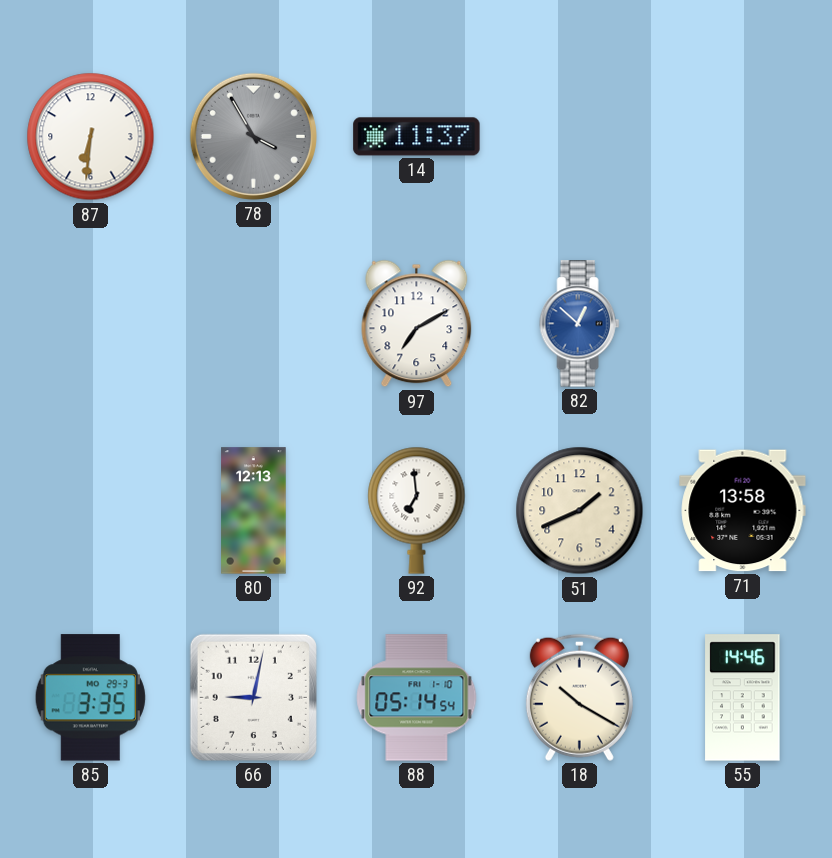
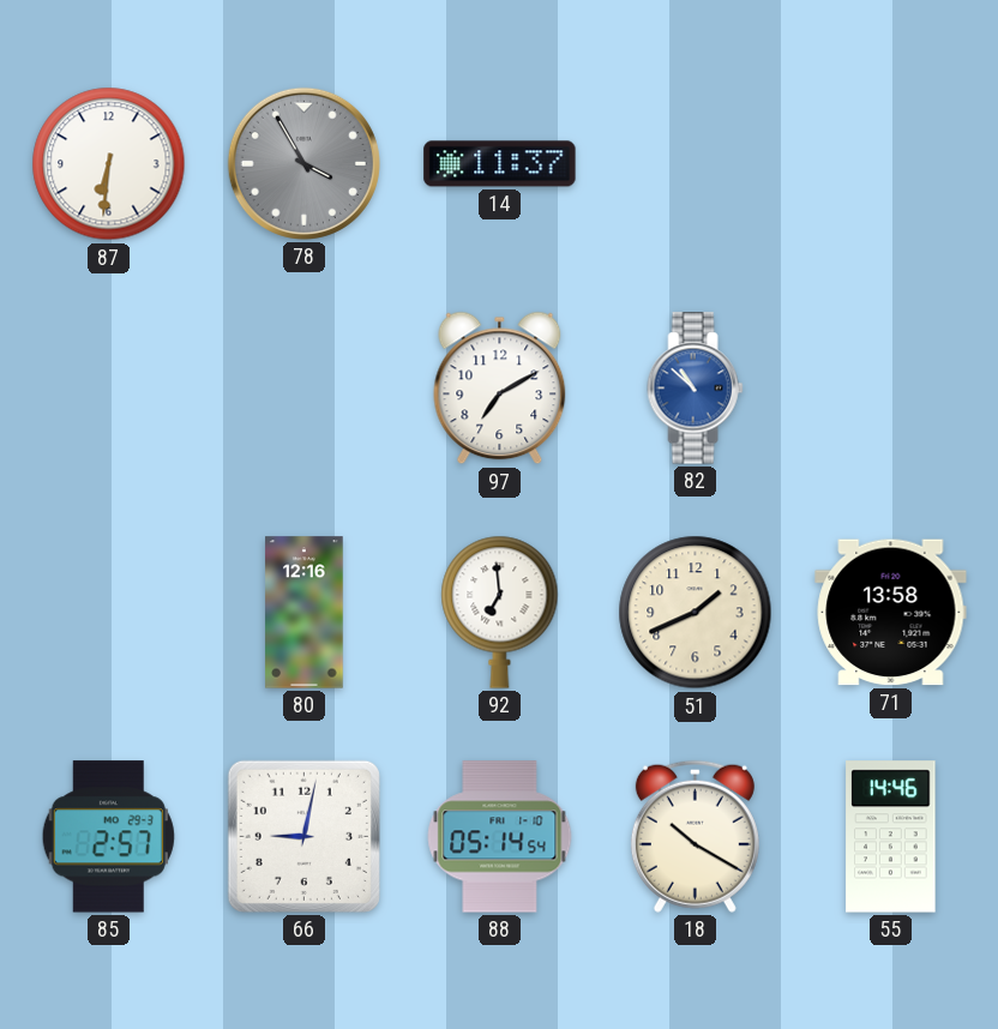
82: 12:52 -> 10:52
80: 12:13 -> 12:16
85: 3:35 -> 2:57
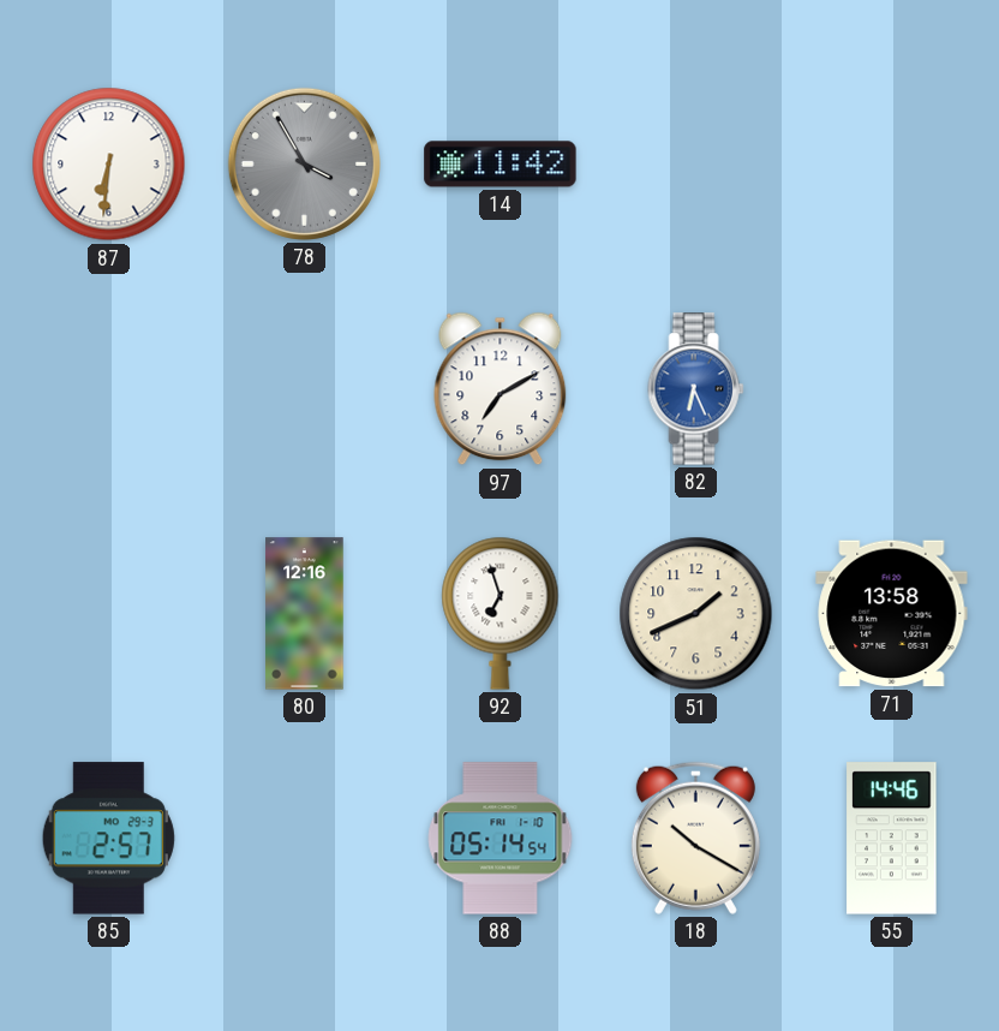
14: 11:37 -> 11:42
82: 10:52 -> 6:26
92: 6:59 -> 6:57
66: 9:02 -> none
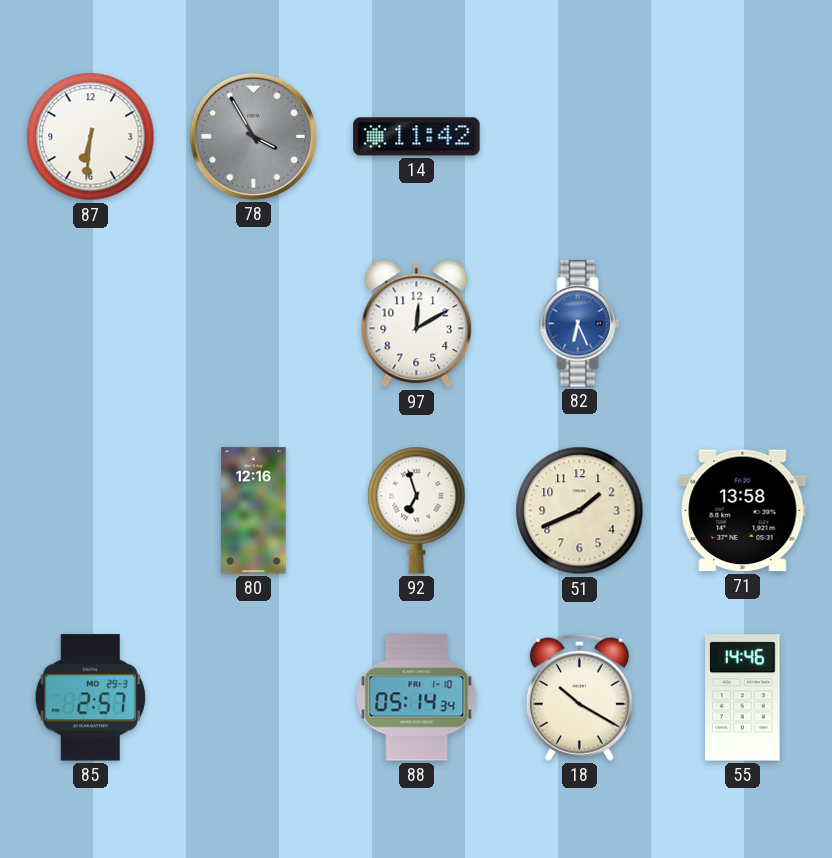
97: 7:10 -> 12:10
88: 05:14:54 -> 05:14:34
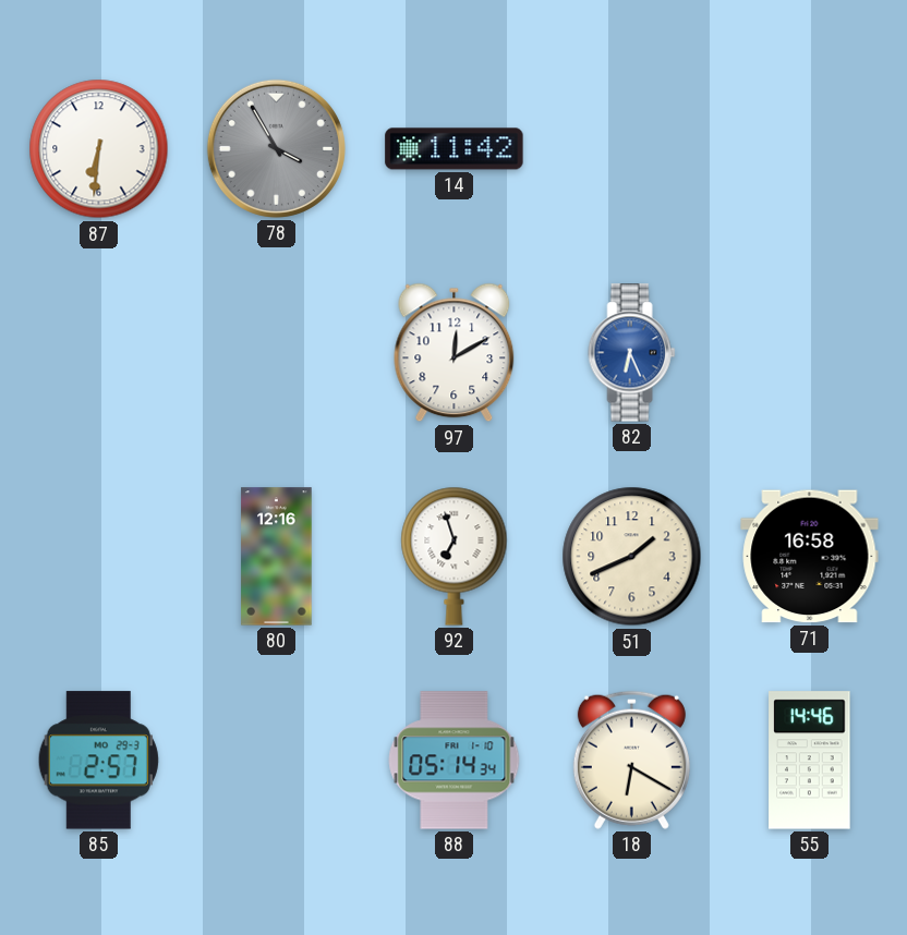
71: 13:58 -> 16:58
18: 10:20 -> 6:20
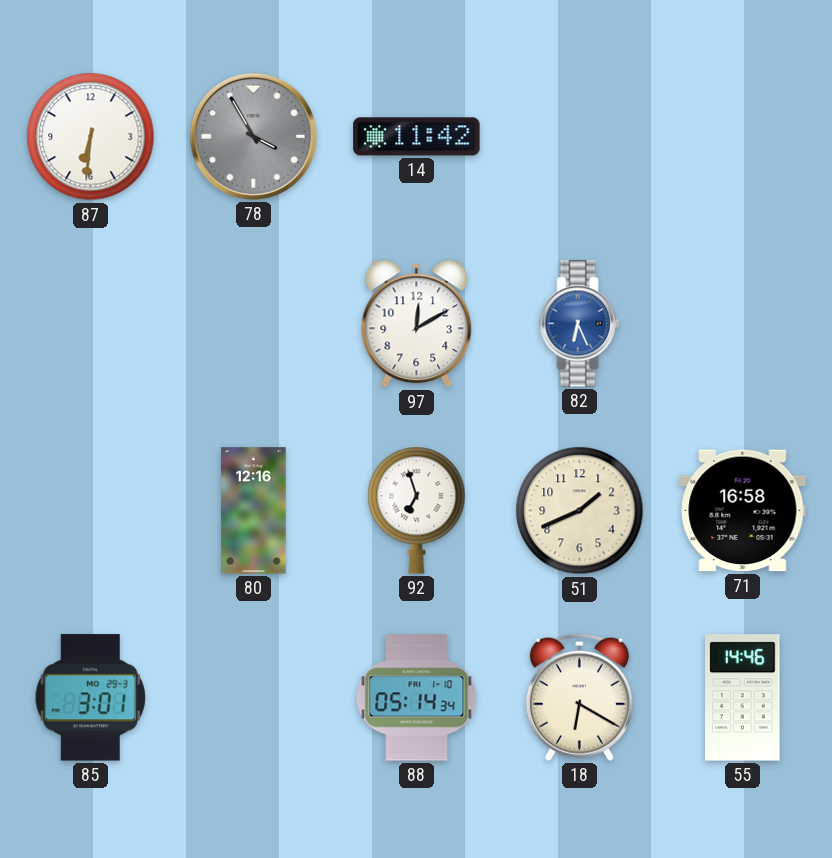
85: 2:57 -> 3:01
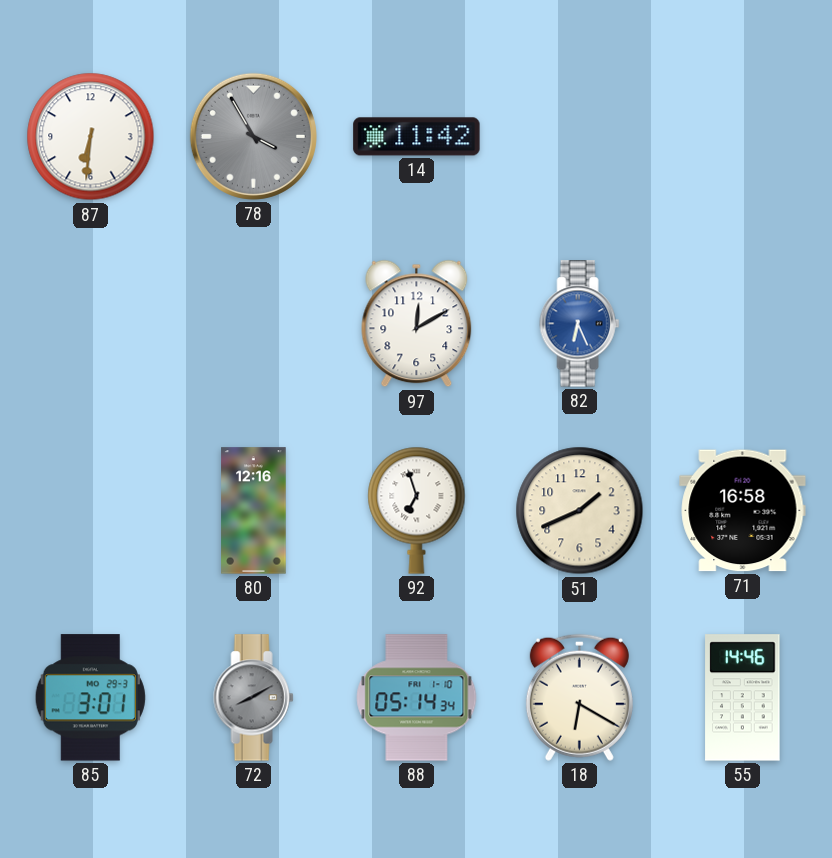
72: none -> 8:10
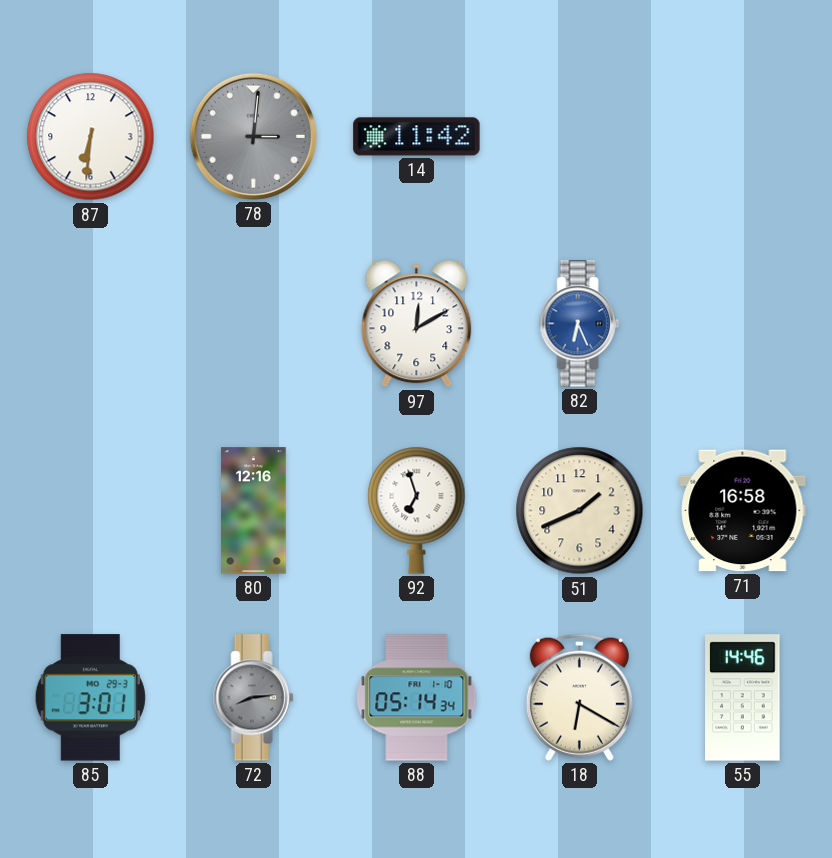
78: 3:55 -> 3:01
72: 8:10 -> 8:14
